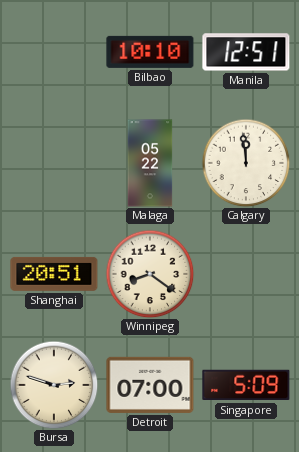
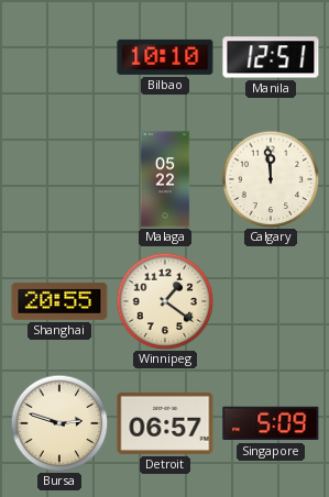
Shanghai: 20:51 -> 20:55
Winnipeg: 8:21 -> 1:21
Detroit: 07:00 -> 06:57
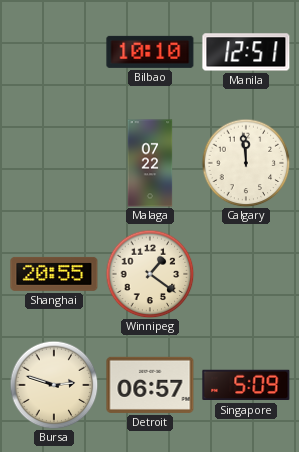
Malaga: 05:22 -> 07:22
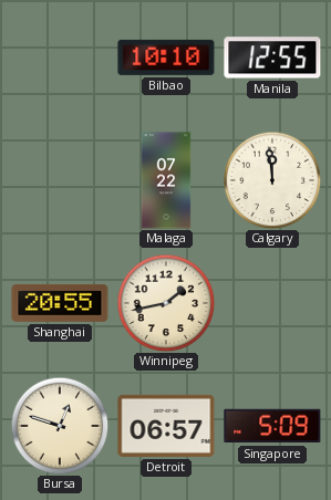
Manila: 12:51 -> 12:55
Winnipeg: 1:21 -> 1:43
Bursa: 2:48 -> 12:48
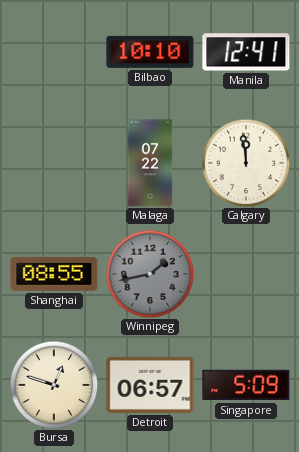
Manila: 12:55 -> 12:41
Shanghai: 20:55 -> 08:55
Winnipeg dial: cream -> grey
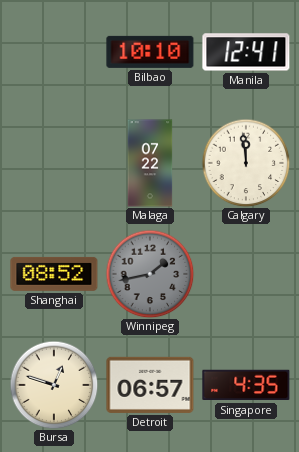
Shanghai: 08:55 -> 08:52
Singapore: 5:09 -> 4:35
